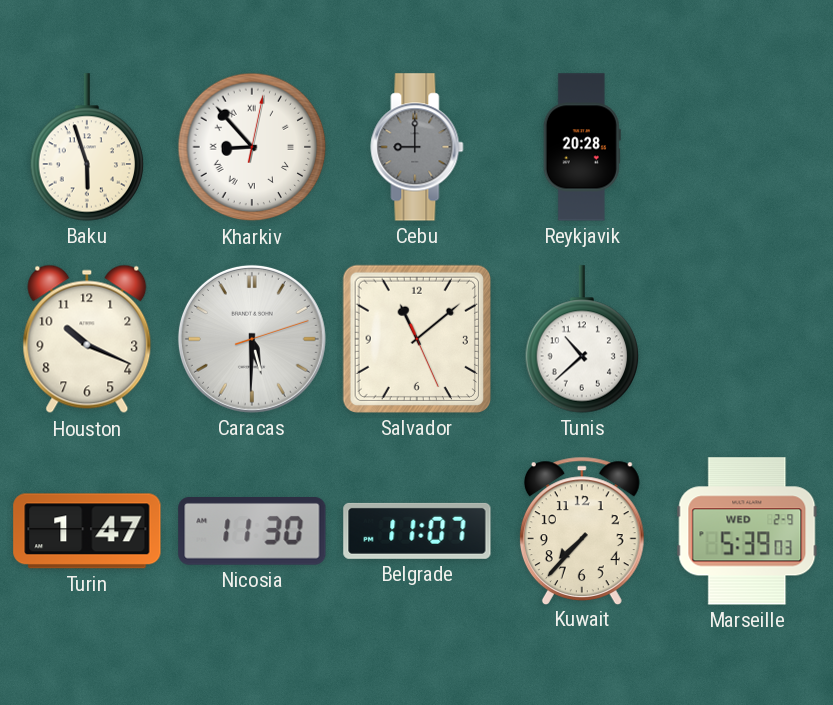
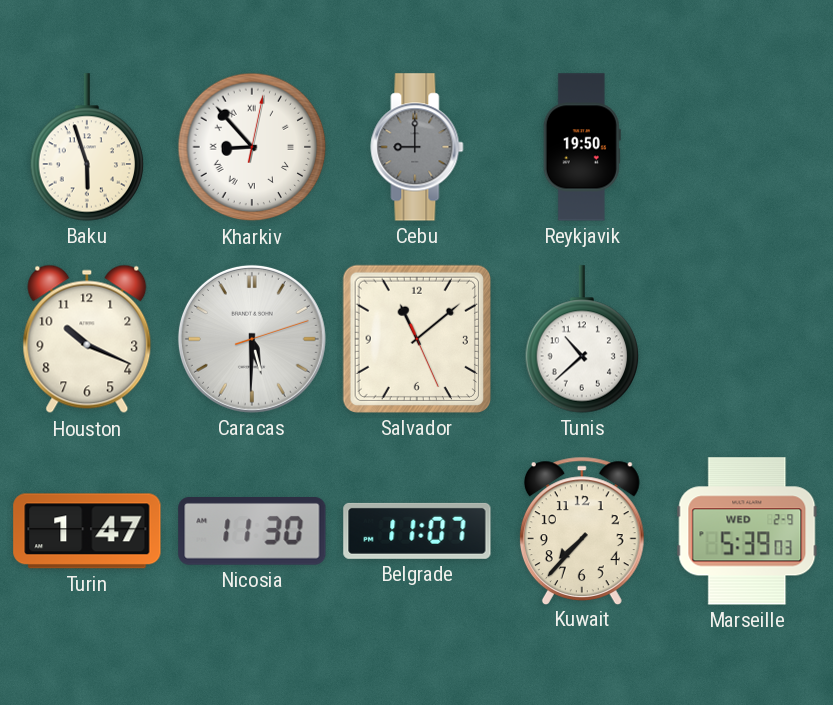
Reykjavik: 20:28 -> 19:50
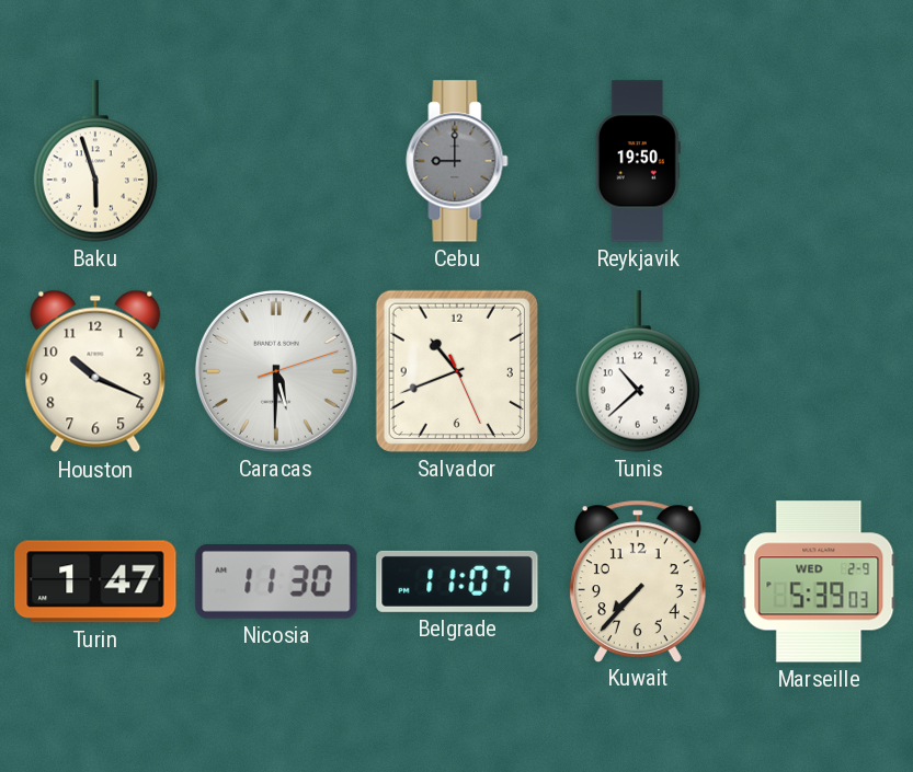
Kharkiv: 8:53 -> none
Salvador: 11:08 -> 10:41
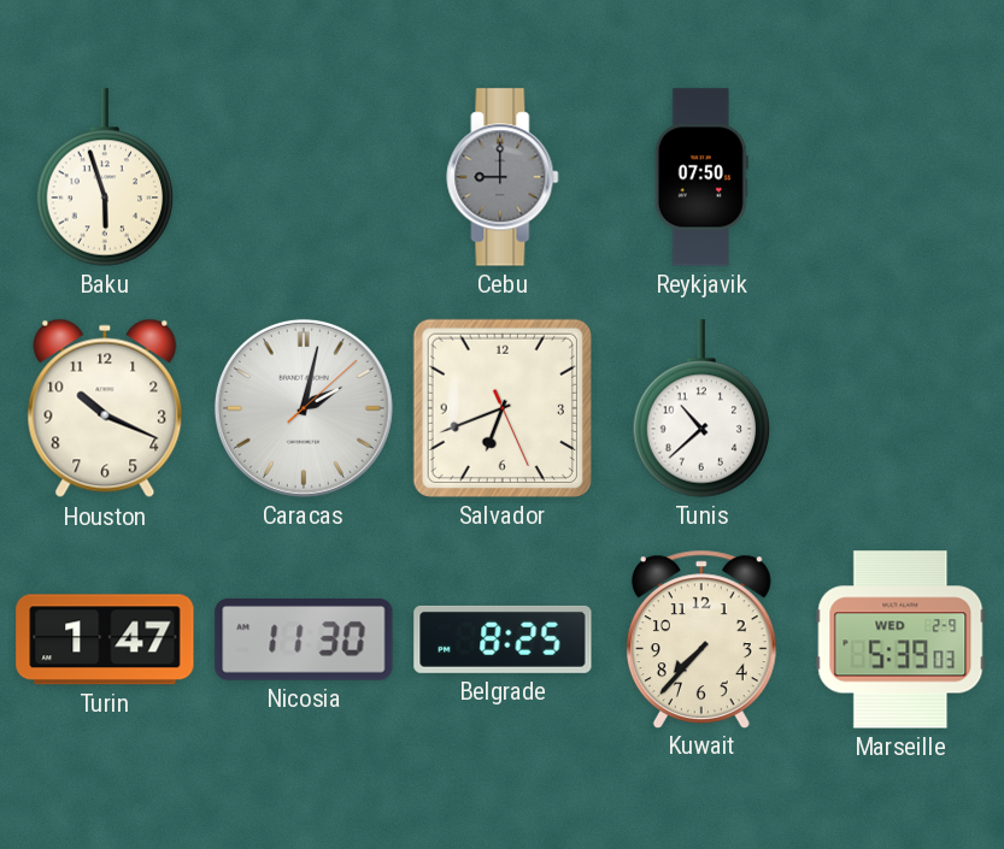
Reykjavik: 19:50 -> 07:50
Caracas: 5:30 -> 2:02
Salvador: 10:41 -> 6:41
Belgrade: 11:07 -> 8:25
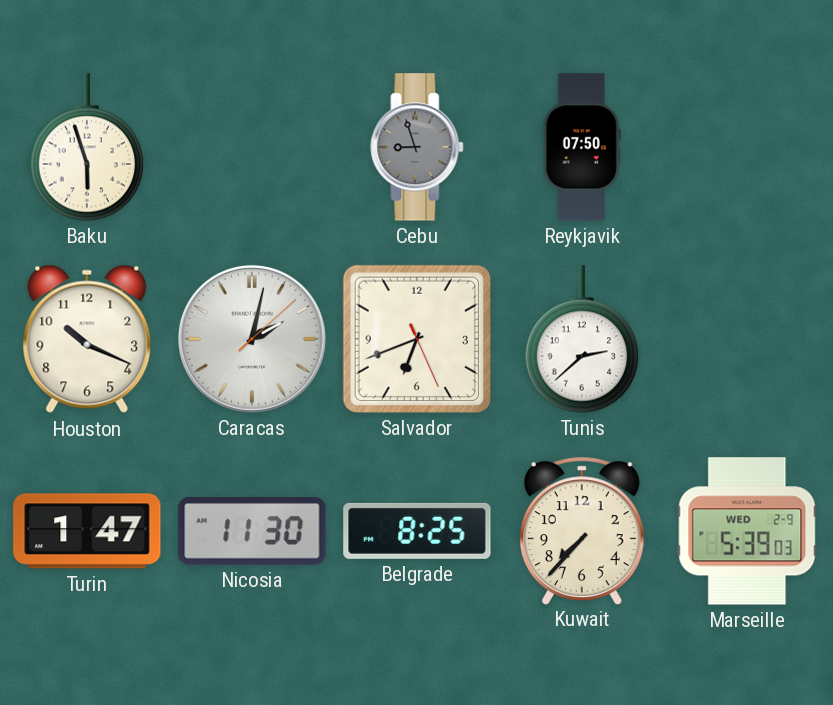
Cebu: 9:00 -> 8:57
Tunis: 10:38 -> 2:38
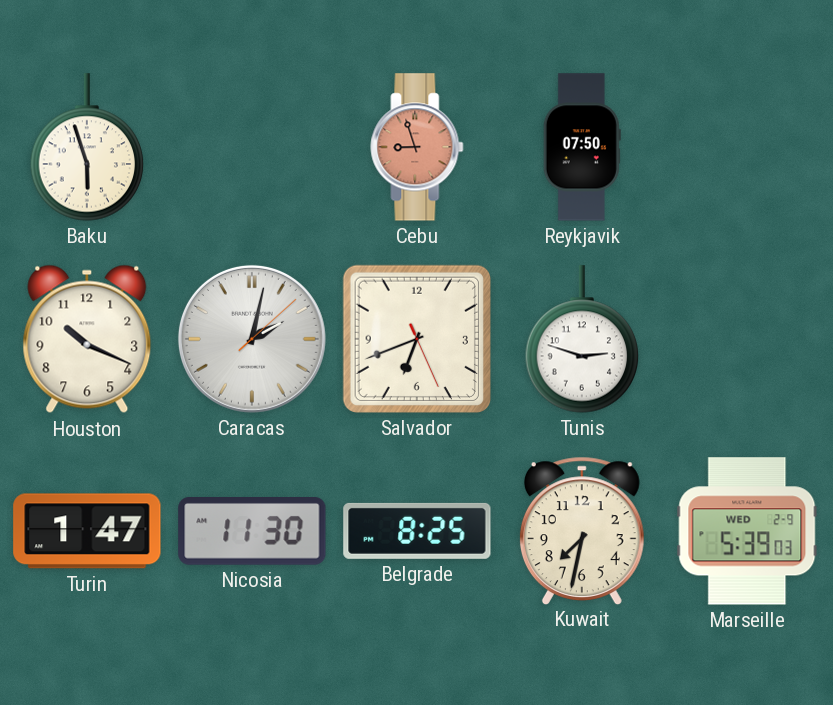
Cebu dial: grey -> salmon
Tunis: 2:38 -> 2:48
Kuwait: 7:37 -> 7:32
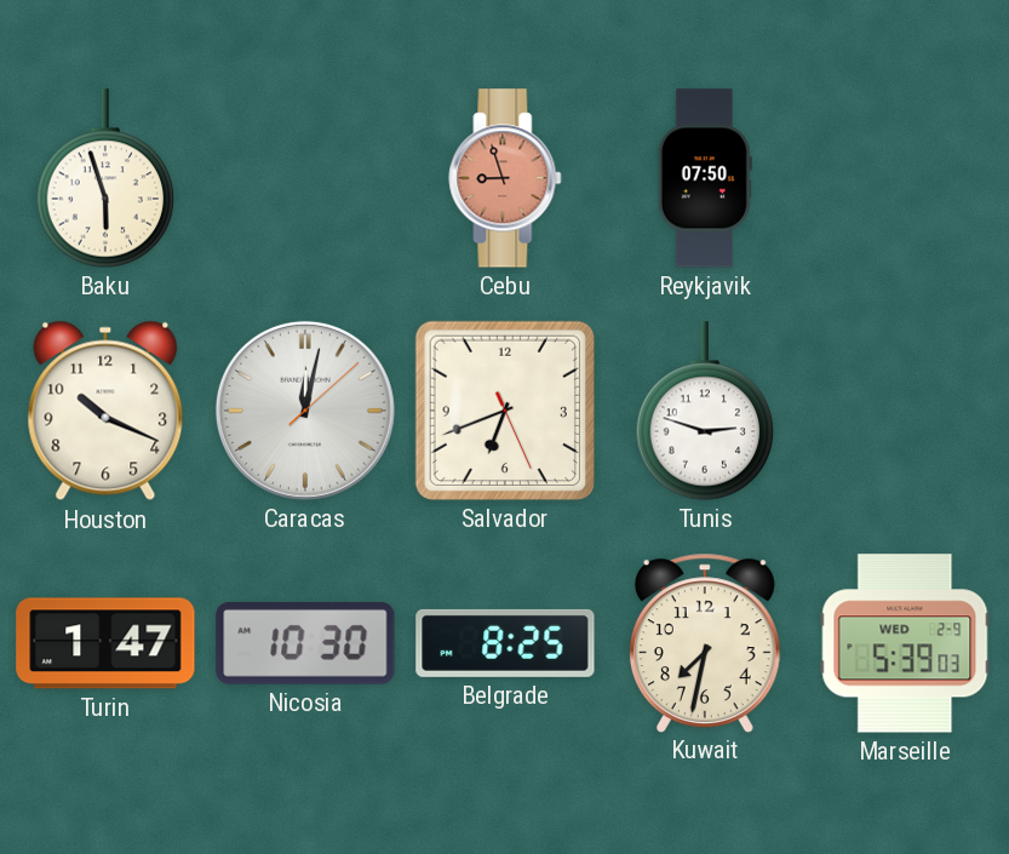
Caracas: 2:02 -> 12:02
Nicosia: 11:30 -> 10:30
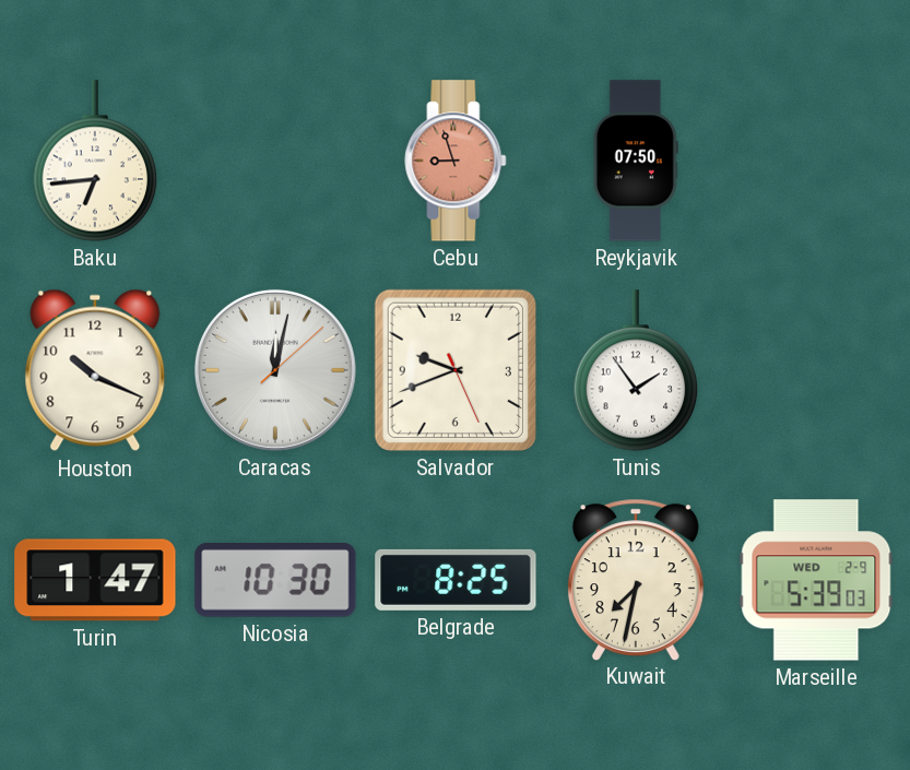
Baku: 5:57 -> 6:44
Salvador: 6:41 -> 9:41
Tunis: 2:48 -> 1:54
